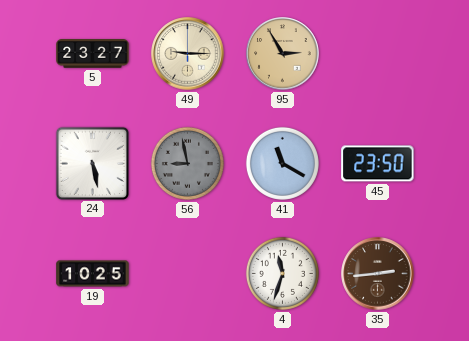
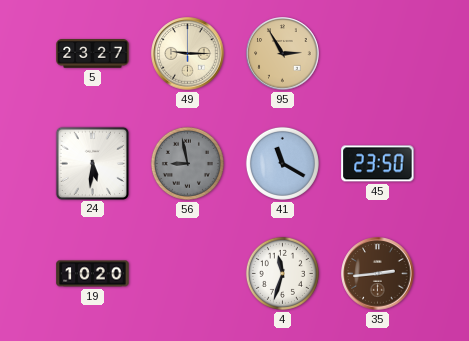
24: 5:28 -> 5:31
19: 10:25 -> 10:20
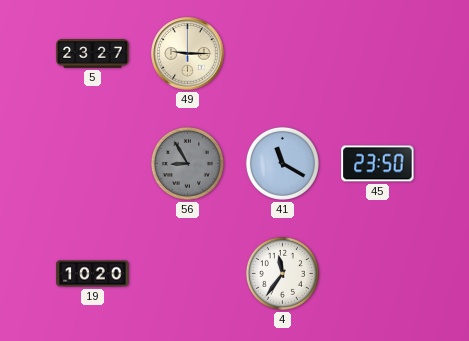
95: 2:55 -> none
24: 5:31 -> none
56: 8:58 -> 8:55
4: 11:33 -> 11:36
35: 2:44 -> none
